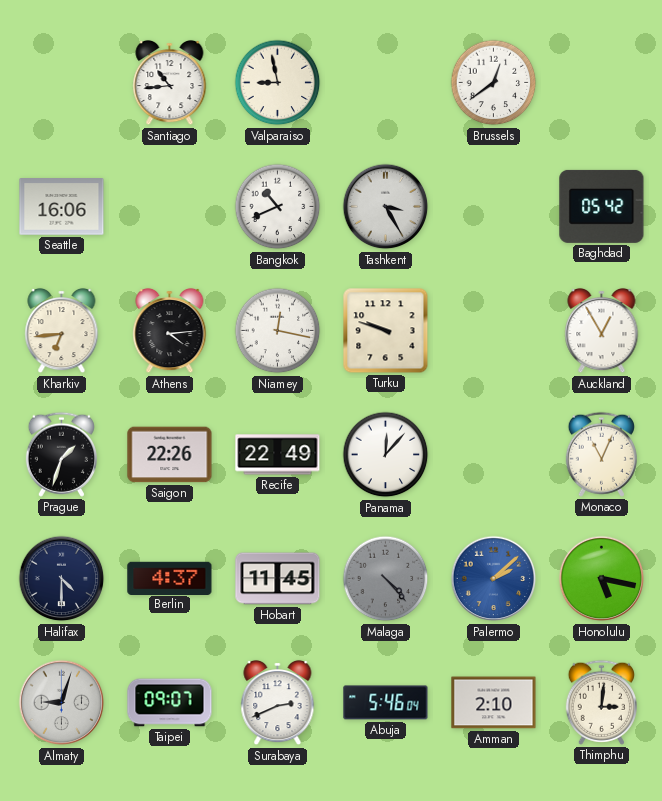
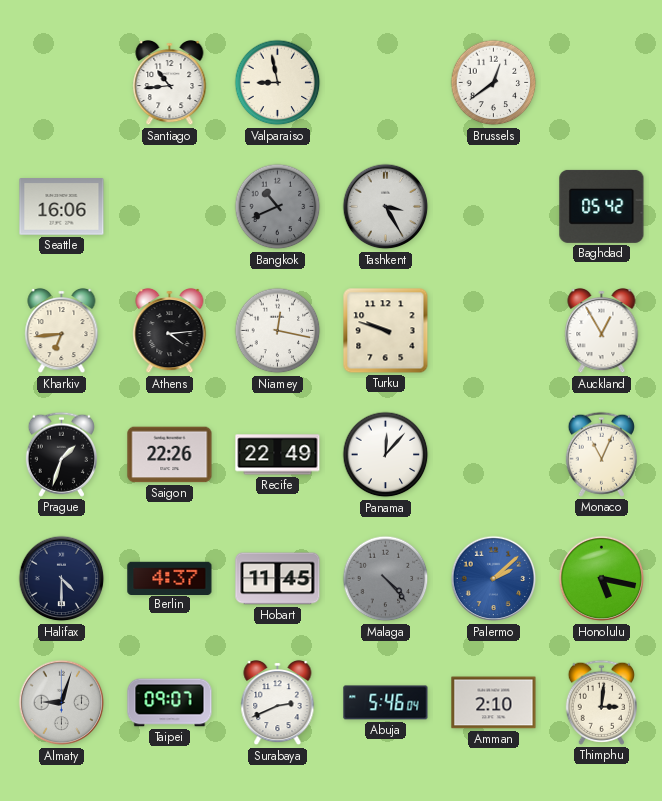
Bangkok dial: white -> grey
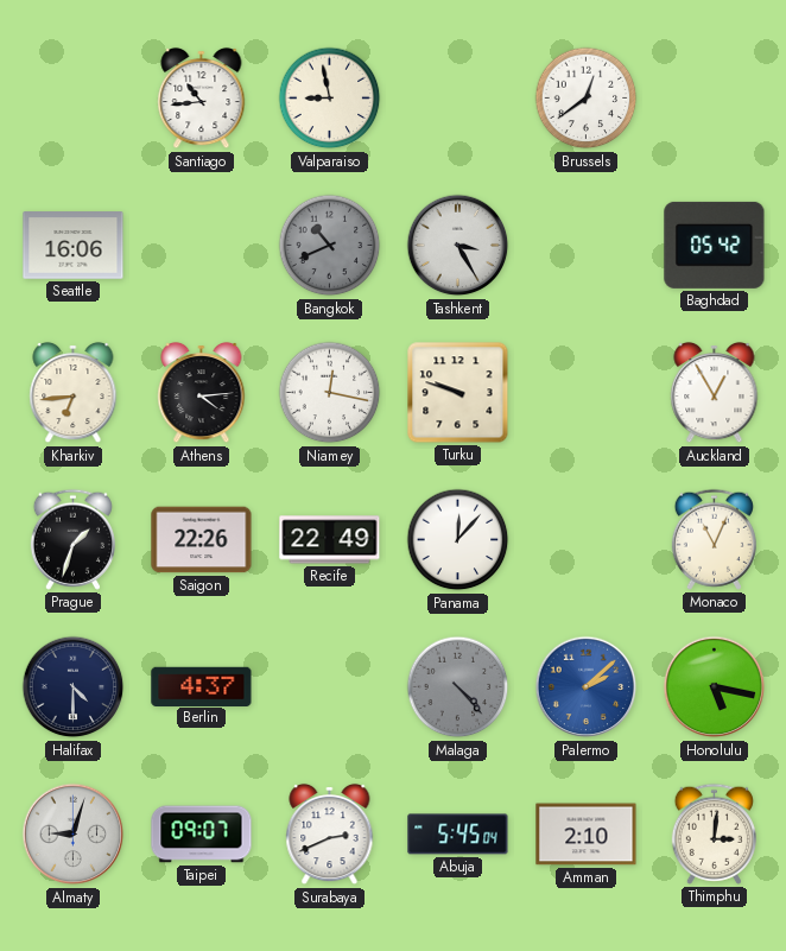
Hobart: 11:45 -> none
Abuja: 5:46 -> 5:45
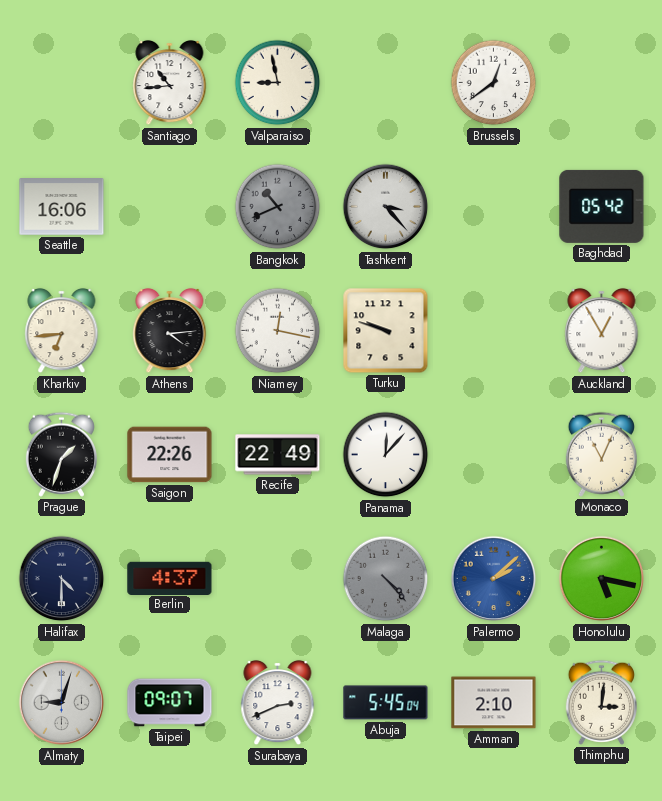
Tashkent: 3:25 -> 3:23
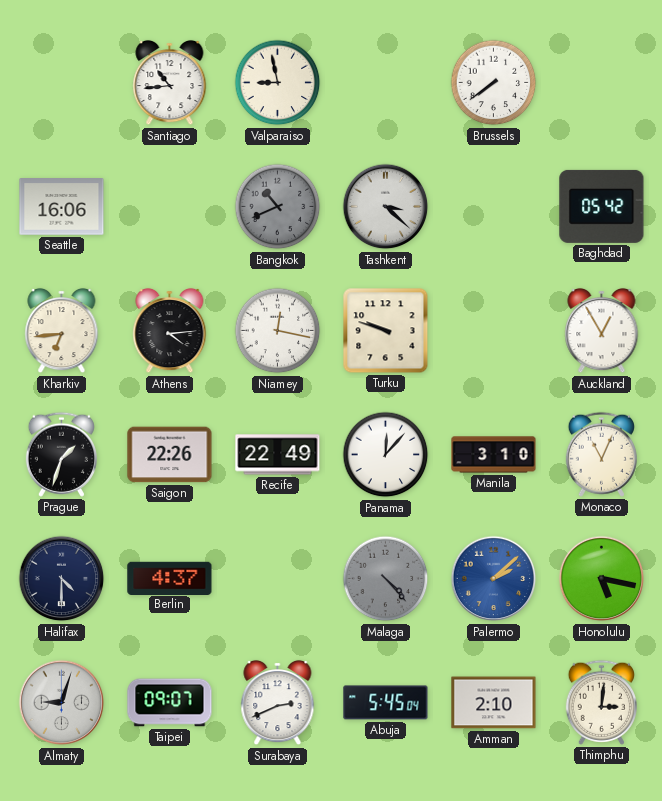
Brussels: 12:39 -> 7:39
Tashkent: 3:23 -> 3:22
Manila: none -> 3:10
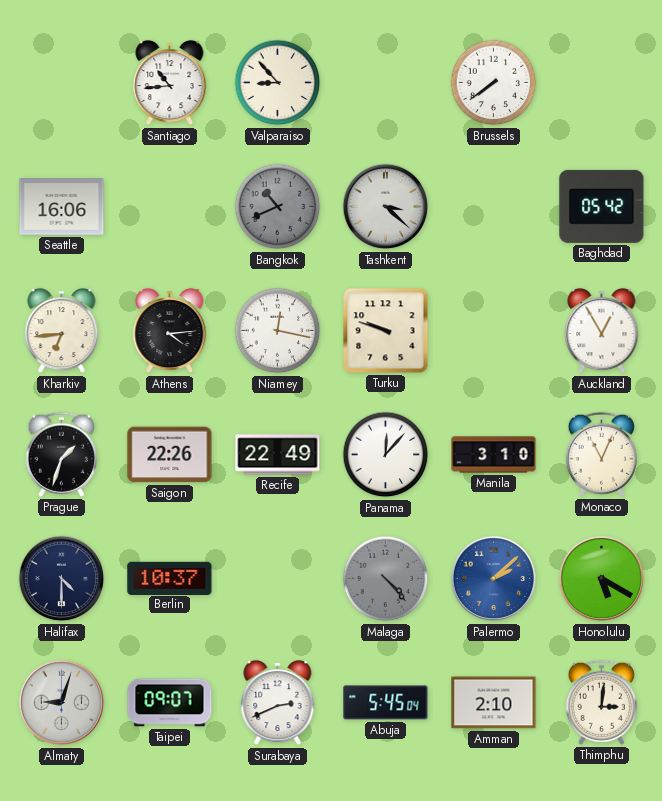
Valparaiso: 8:58 -> 8:53
Berlin: 4:37 -> 10:37
Honolulu: 5:17 -> 5:20
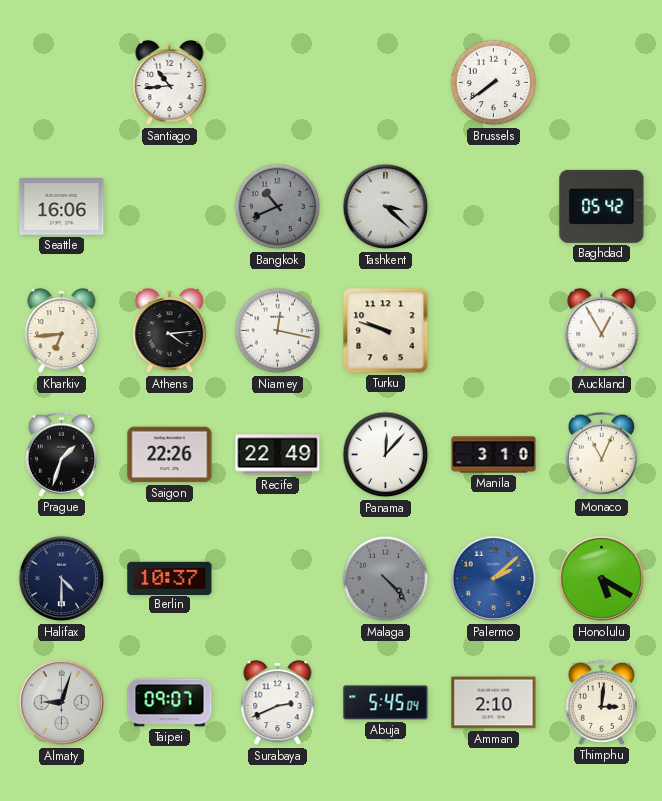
Valparaiso: 8:53 -> none
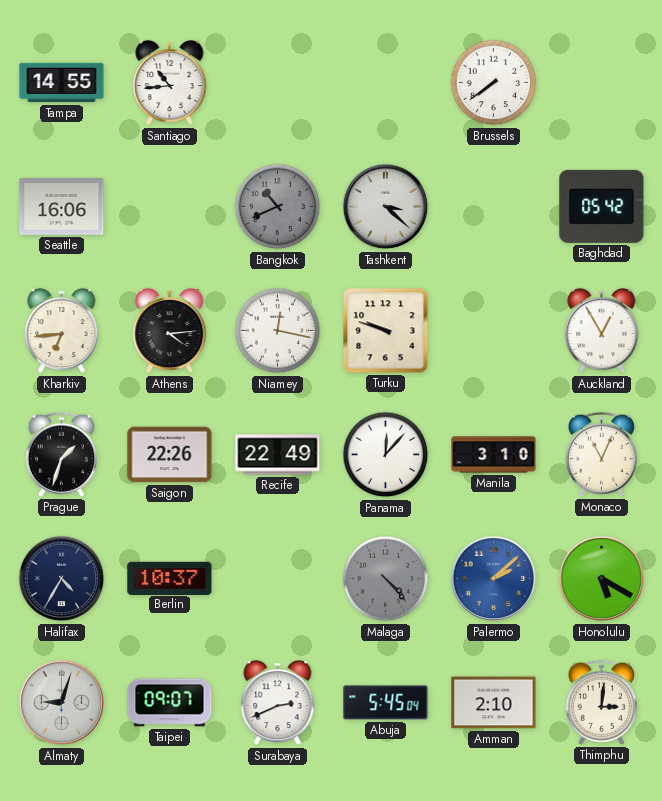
Tampa: none -> 14:55
Halifax: 4:30 -> 4:35
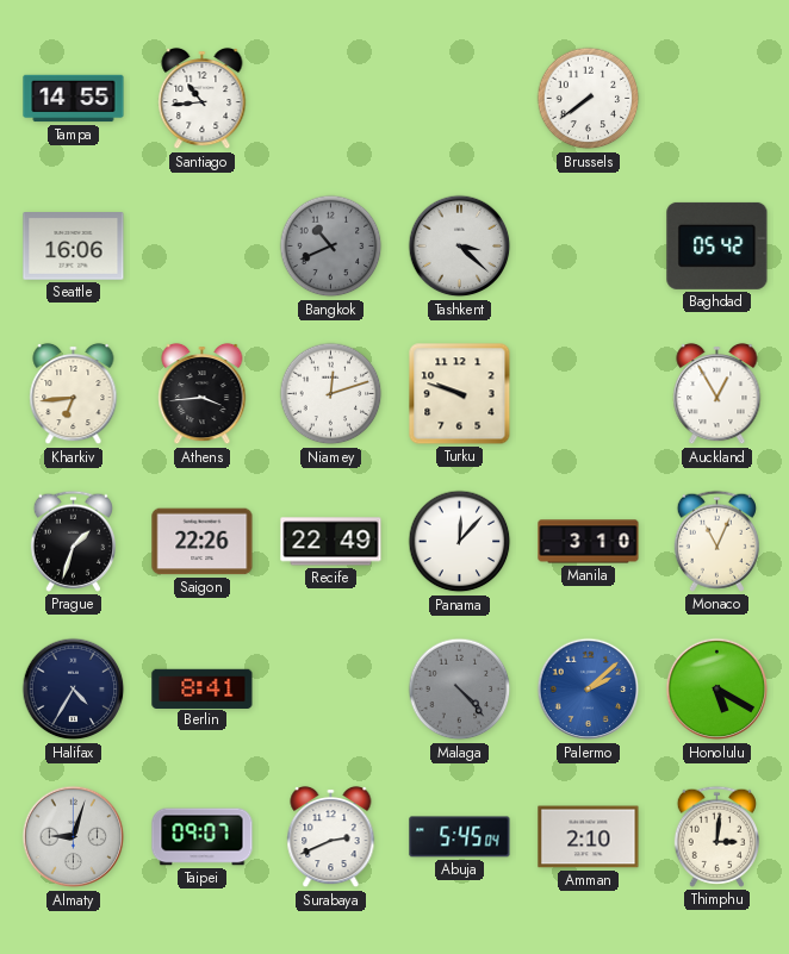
Athens: 4:14 -> 3:44
Niamey: 12:17 -> 12:12
Berlin: 10:37 -> 8:41
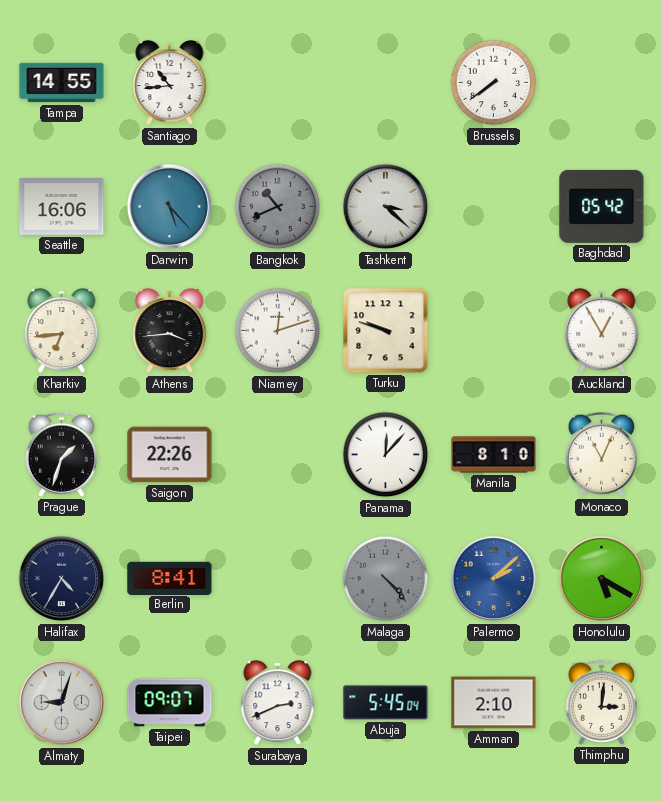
Darwin: none -> 5:23
Recife: 22:49 -> none
Manila: 3:10 -> 8:10
